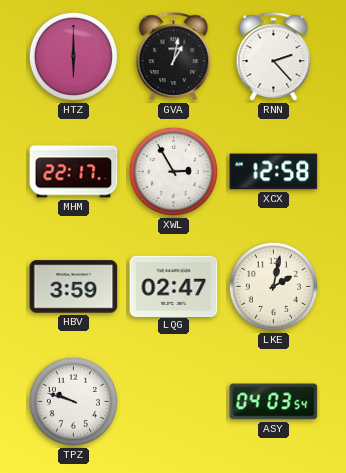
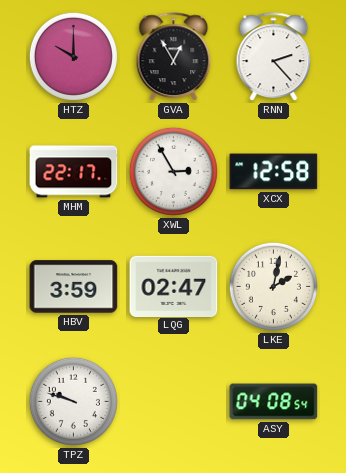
HTZ: 6:00 -> 10:00
GVA: 1:02 -> 12:55
ASY: 04:03 -> 04:08
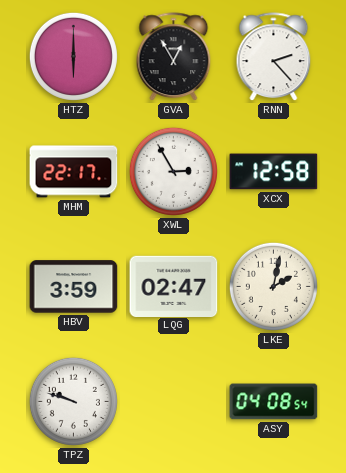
HTZ: 10:00 -> 6:00
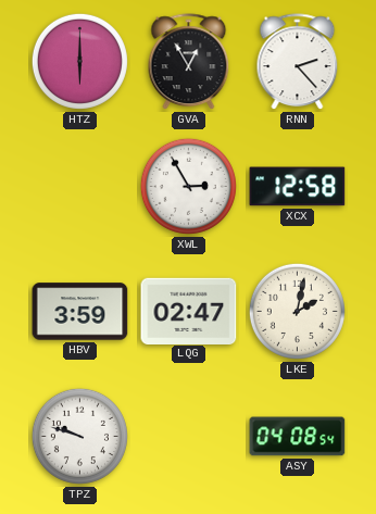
MHM: 22:17 -> none
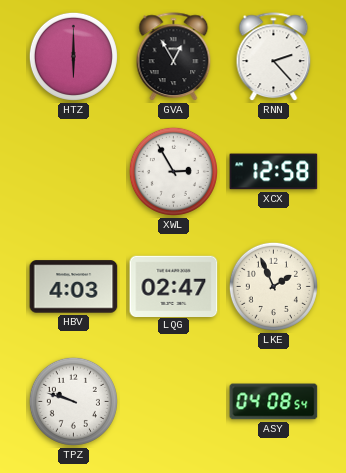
HBV: 3:59 -> 4:03
LKE: 2:02 -> 1:56
